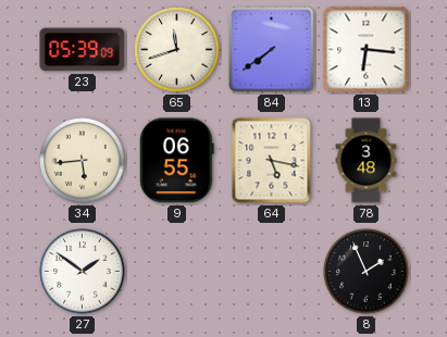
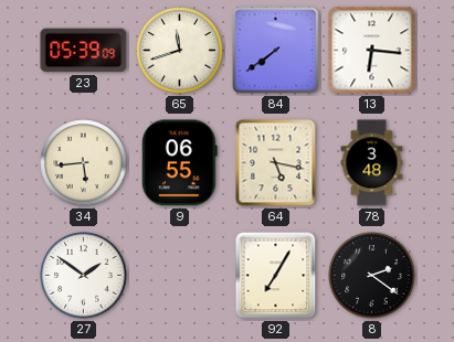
92: none -> 7:05
8: 1:56 -> 2:21
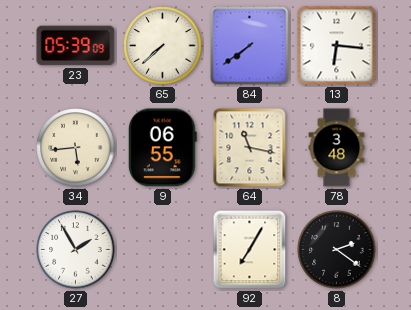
65: 11:42 -> 7:38
64: 5:17 -> 11:17
27: 1:51 -> 1:55
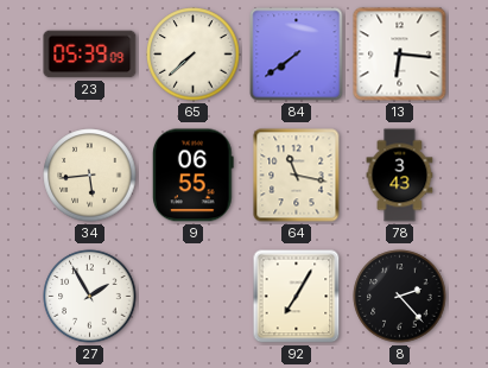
78: 3:48 -> 3:43
8: 2:21 -> 2:23
